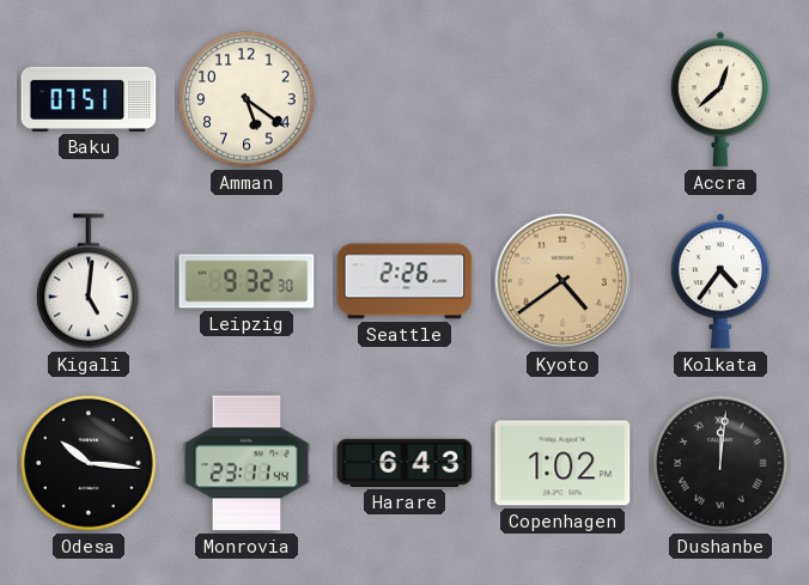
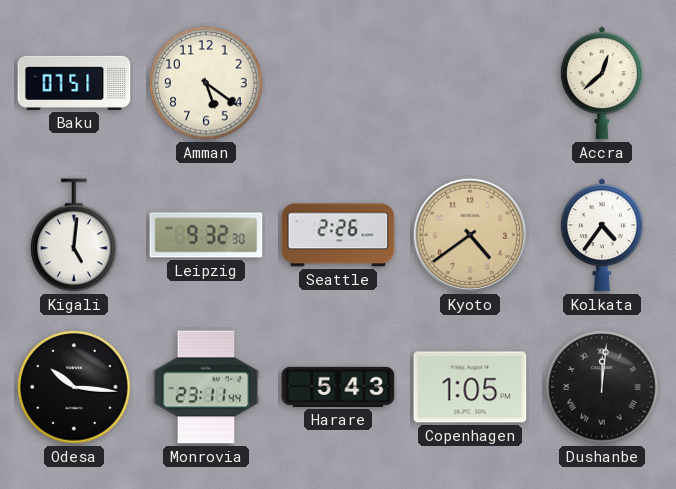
Harare: 6:43 -> 5:43
Copenhagen: 1:02 -> 1:05
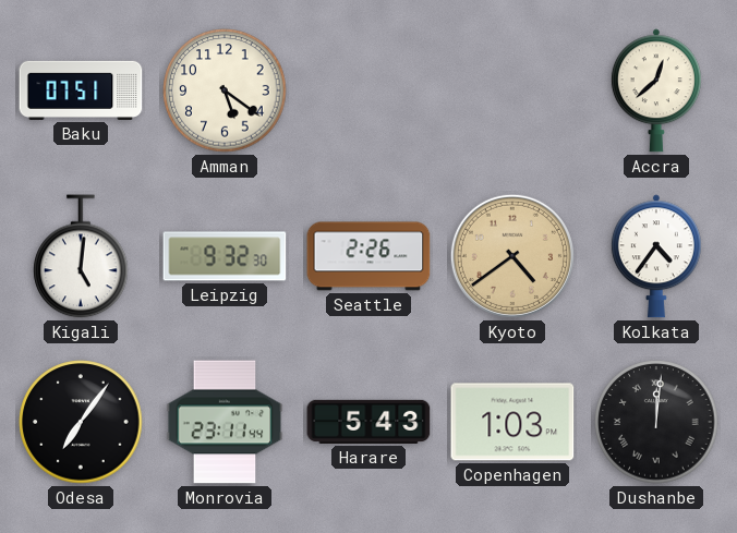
Odesa: 10:16 -> 7:06
Copenhagen: 1:05 -> 1:03
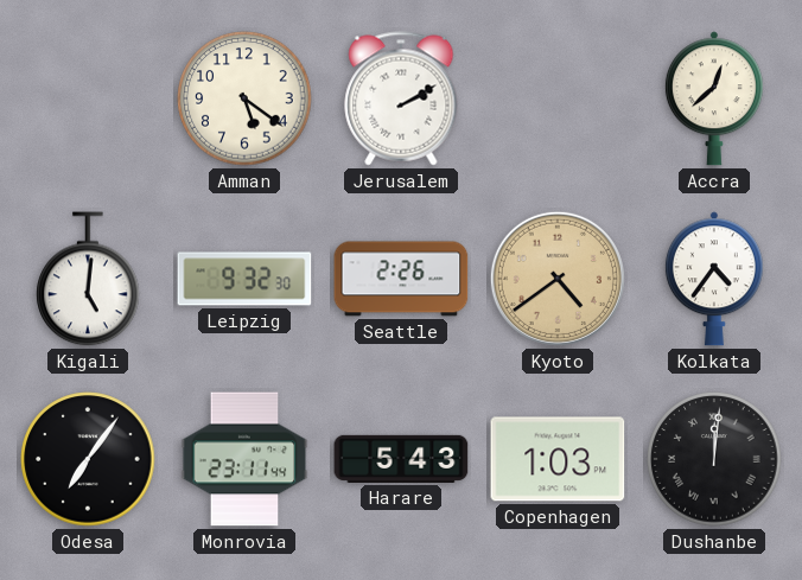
Baku: 07:51 -> none
Jerusalem: none -> 2:10
